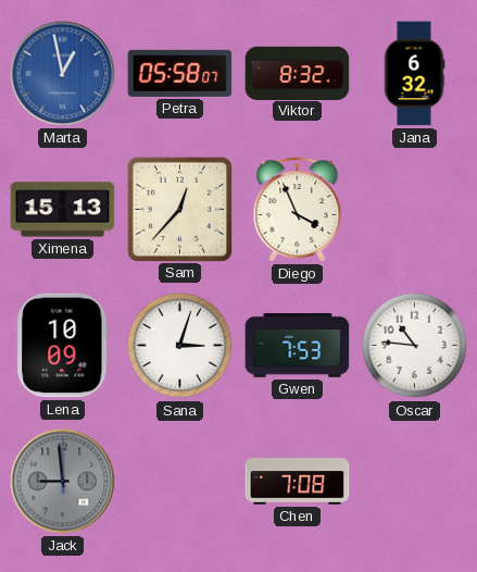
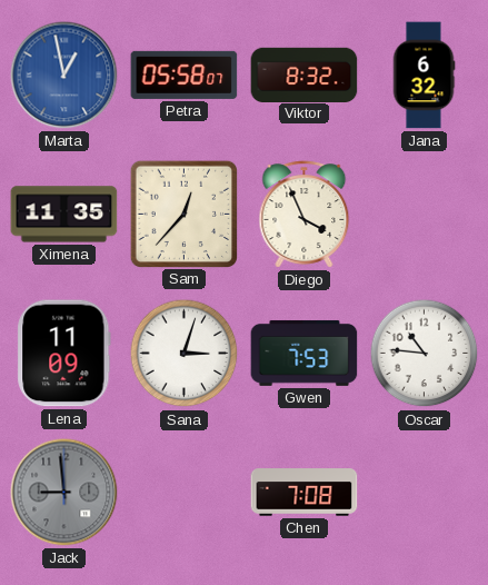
Ximena: 15:13 -> 11:35
Lena: 10:09 -> 11:09
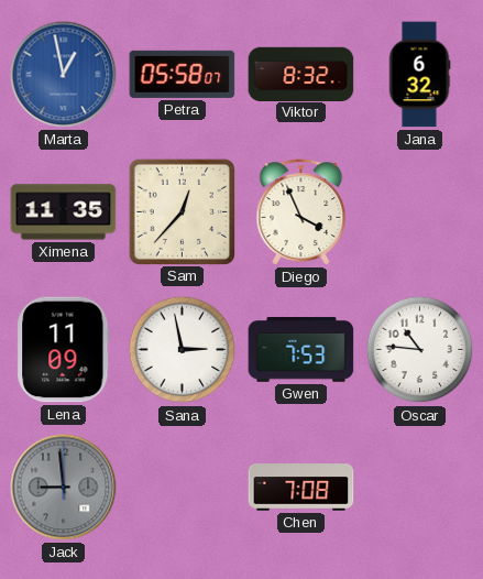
Sana: 3:03 -> 2:58
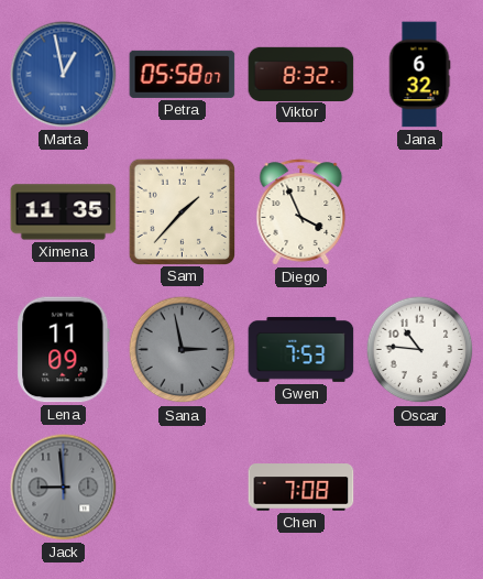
Sam: 12:37 -> 1:37
Sana dial: white -> grey
